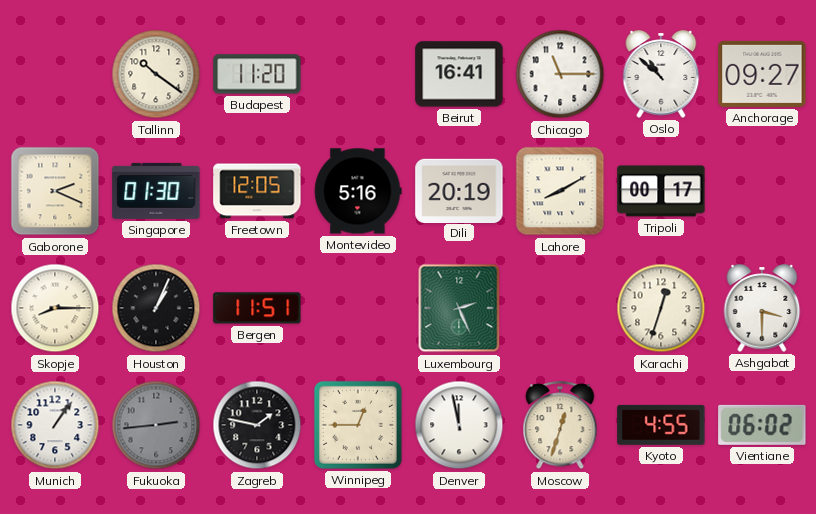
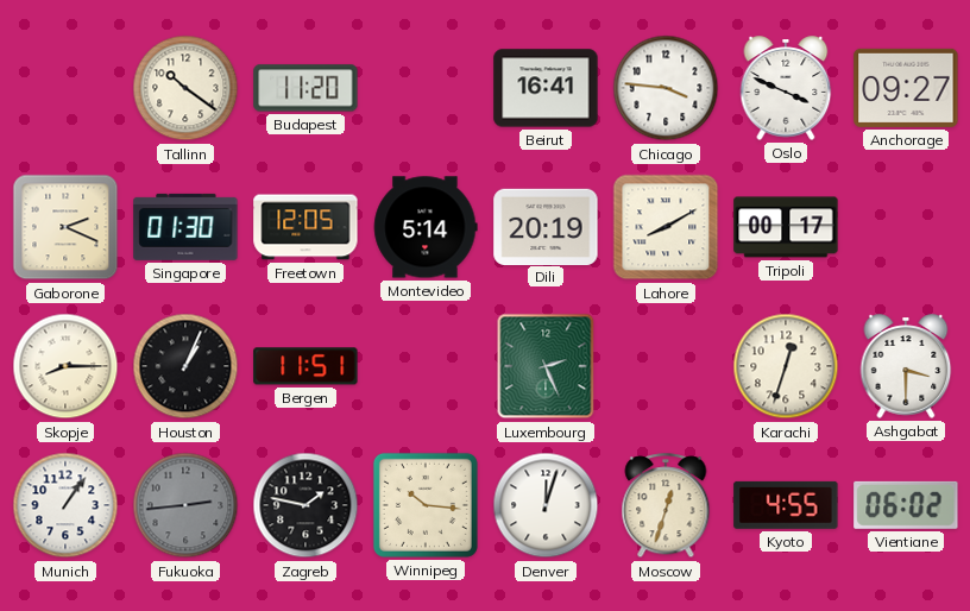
Chicago: 11:15 -> 3:46
Oslo: 10:52 -> 3:49
Montevideo: 5:16 -> 5:14
Winnipeg: 12:45 -> 10:16
Denver: 11:58 -> 12:03
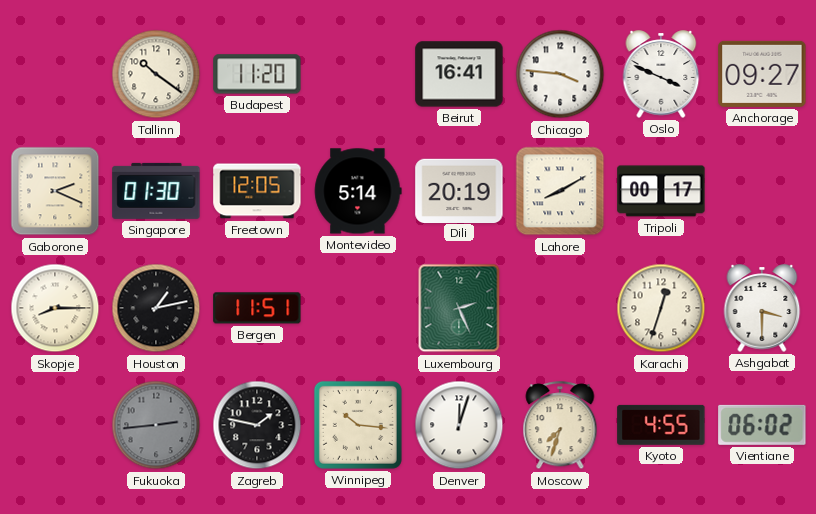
Houston: 1:04 -> 1:13
Munich: 1:06 -> none
Moscow: 12:33 -> 7:33
